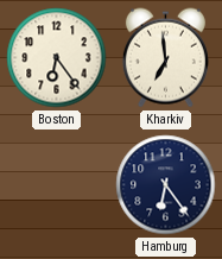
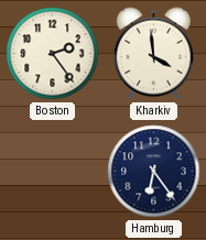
Boston: 6:24 -> 2:24
Kharkiv: 6:59 -> 3:59
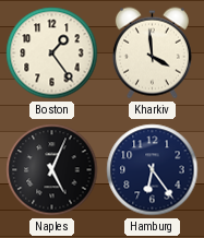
Boston: 2:24 -> 1:24
Naples: none -> 5:04
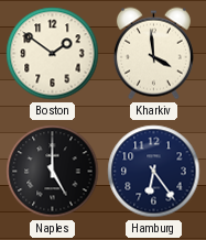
Boston: 1:24 -> 1:51
Naples: 5:04 -> 5:00
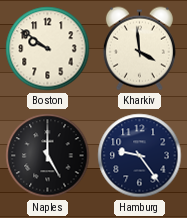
Boston: 1:51 -> 9:51
Hamburg: 6:24 -> 9:24
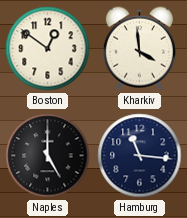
Boston: 9:51 -> 12:51
Hamburg: 9:24 -> 11:16
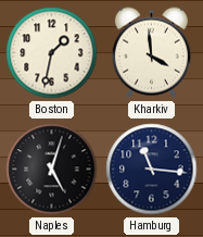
Boston: 12:51 -> 1:32
Naples: 5:00 -> 5:03
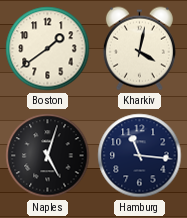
Boston: 1:32 -> 1:39
Kharkiv: 3:59 -> 4:02
